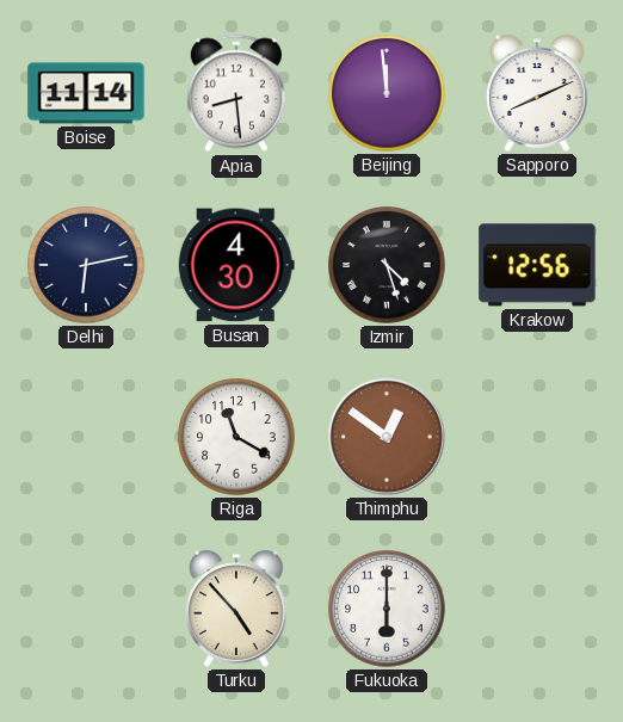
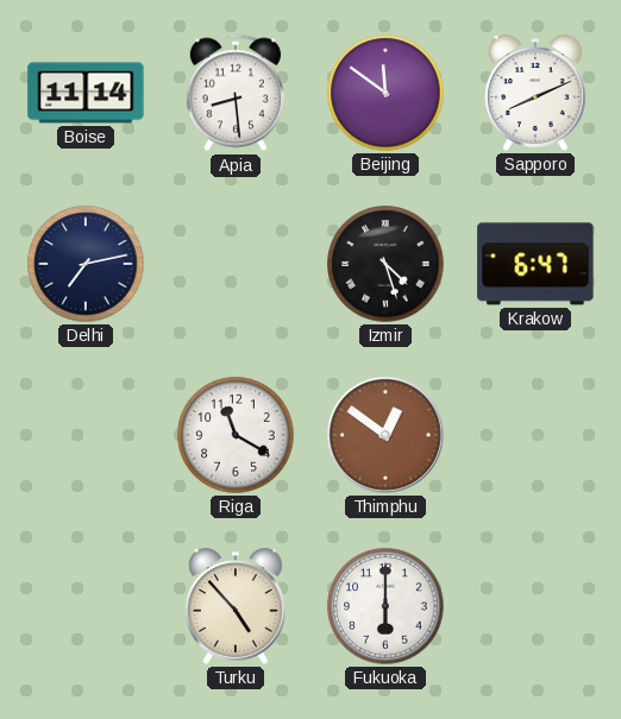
Beijing: 11:59 -> 11:51
Delhi: 6:13 -> 7:13
Busan: 4:30 -> none
Krakow: 12:56 -> 6:47
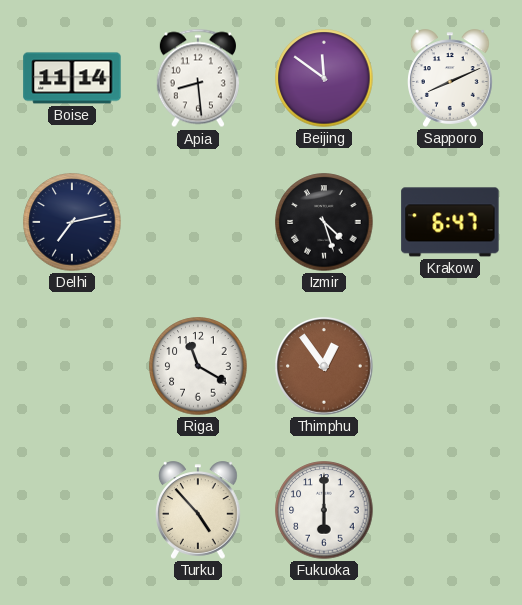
Thimphu: 12:51 -> 12:54
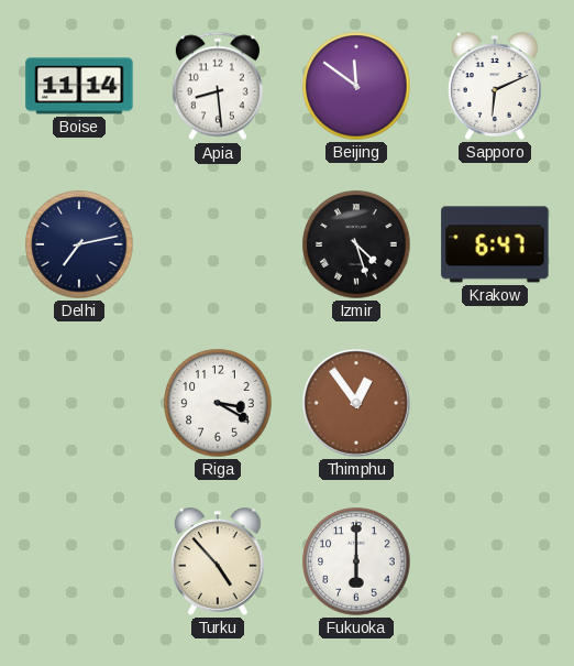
Sapporo: 8:11 -> 6:11
Riga: 11:20 -> 3:20
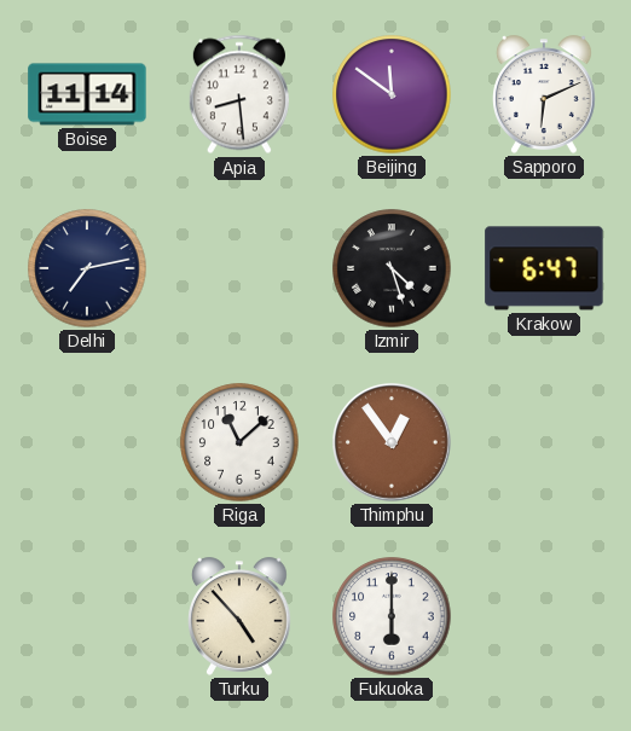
Riga: 3:20 -> 11:08
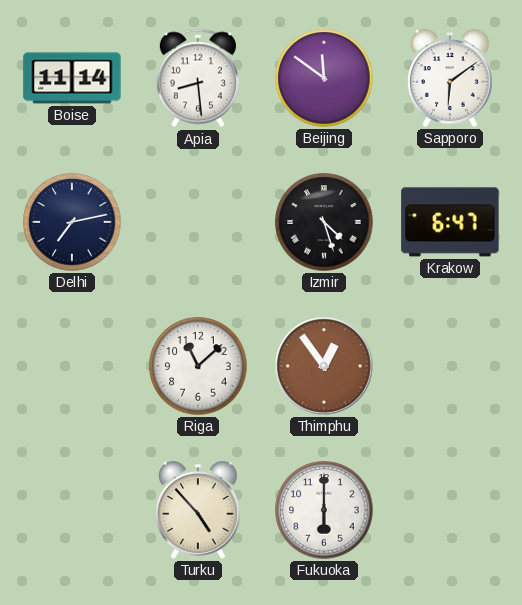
Sapporo: 6:11 -> 6:09
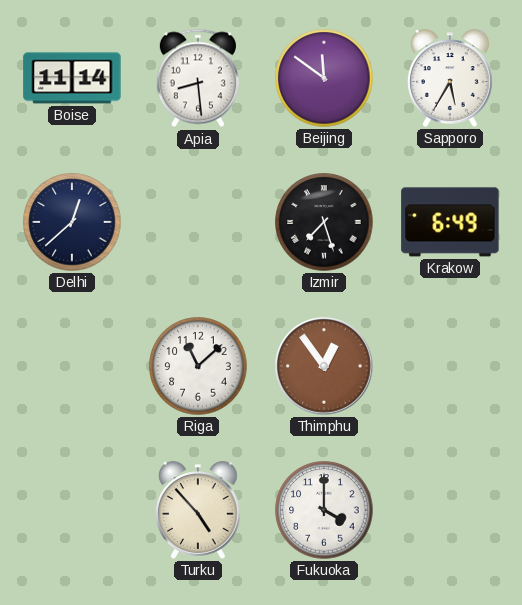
Sapporo: 6:09 -> 5:35
Delhi: 7:13 -> 12:38
Izmir: 4:27 -> 7:27
Krakow: 6:47 -> 6:49
Fukuoka: 6:00 -> 4:00
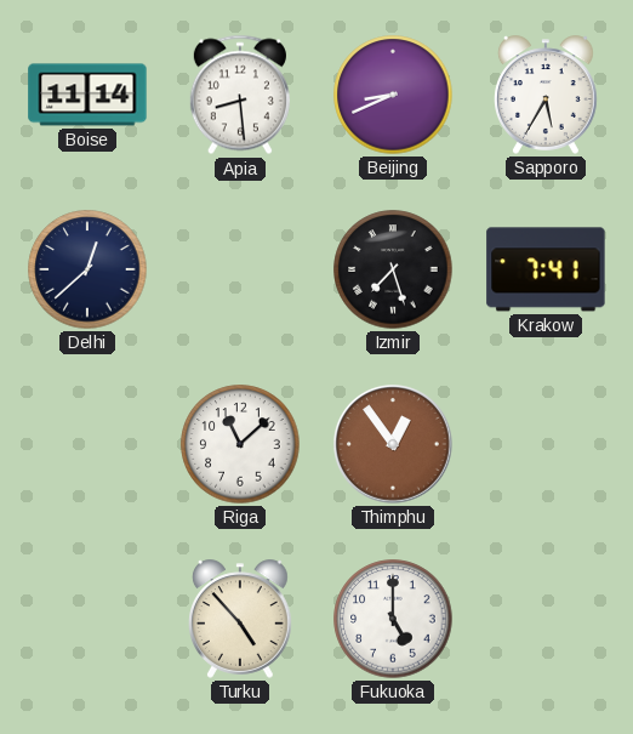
Beijing: 11:51 -> 8:41
Krakow: 6:49 -> 7:41
Fukuoka: 4:00 -> 5:00
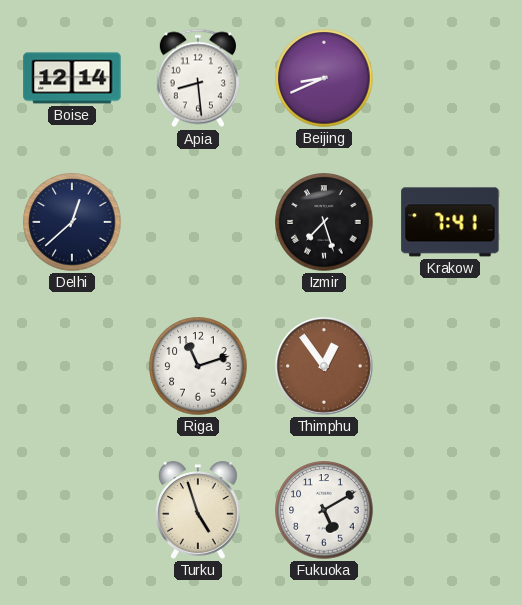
Boise: 11:14 -> 12:14
Sapporo: 5:35 -> none
Riga: 11:08 -> 11:12
Turku: 4:53 -> 4:57
Fukuoka: 5:00 -> 5:10
